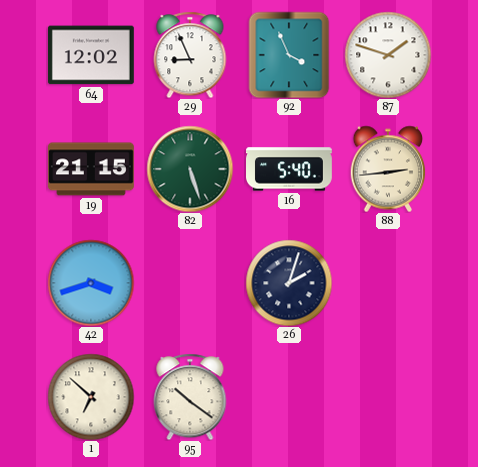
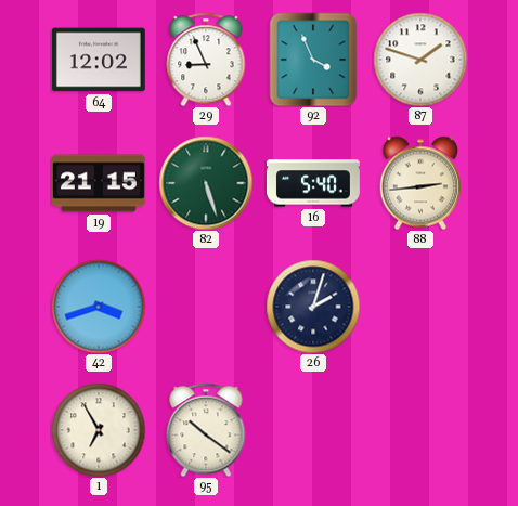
1: 6:52 -> 6:55
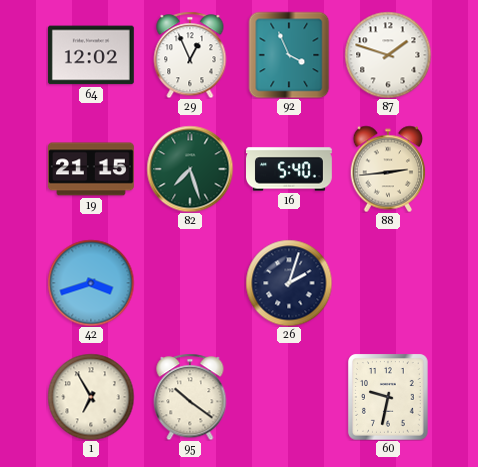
29: 8:56 -> 12:56
82: 5:27 -> 7:27
60: none -> 9:32
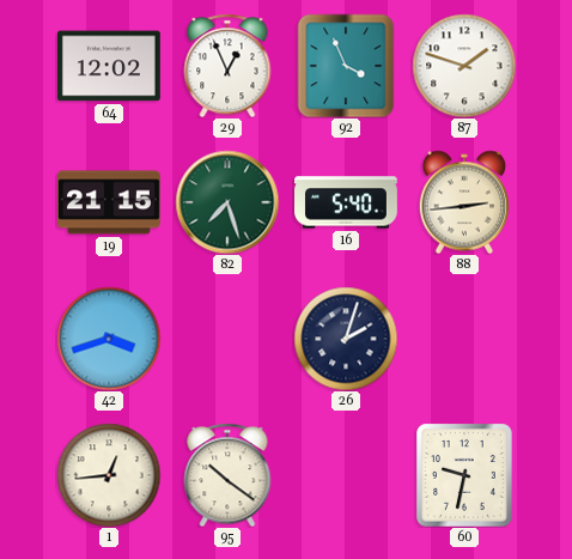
1: 6:55 -> 12:44
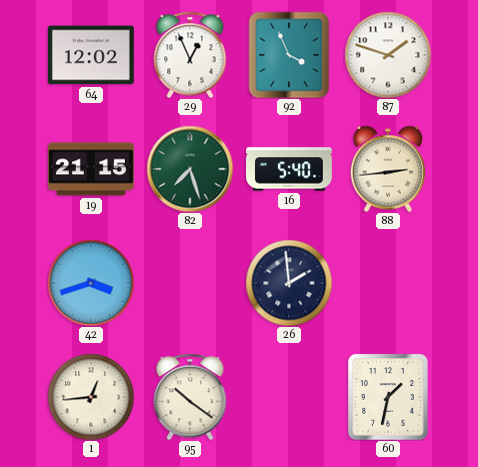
26: 2:03 -> 1:59
60: 9:32 -> 1:32
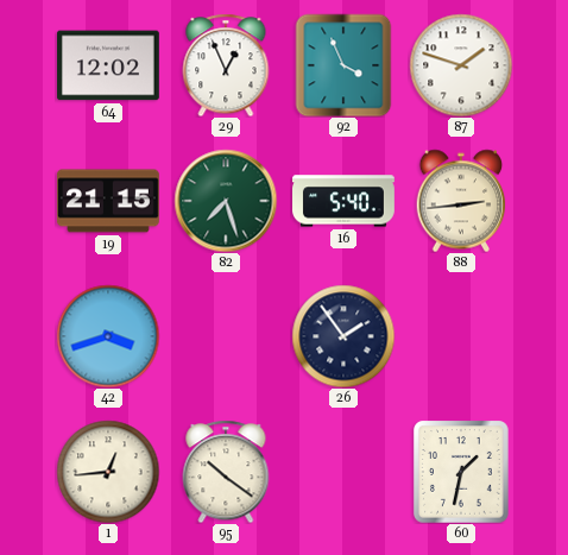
26: 1:59 -> 1:54
